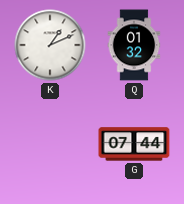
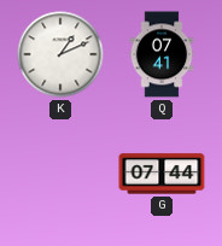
Q: 01:32 -> 07:41
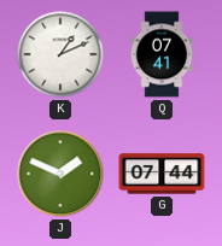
J: none -> 1:49
